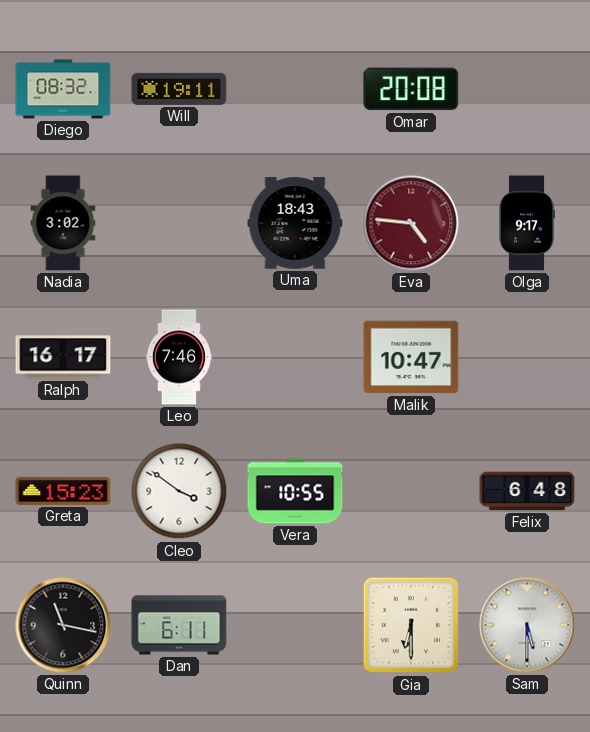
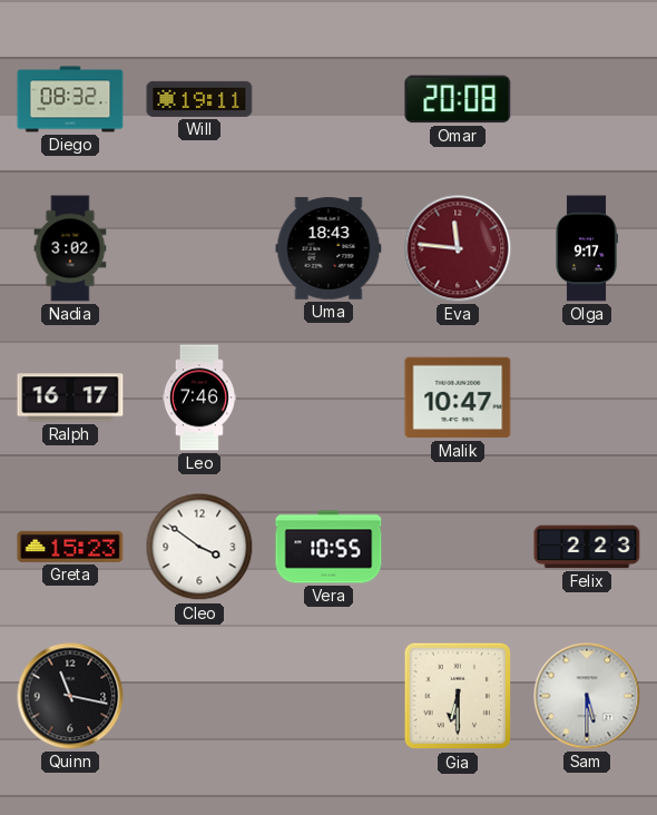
Eva: 4:46 -> 11:46
Felix: 6:48 -> 2:23
Dan: 6:11 -> none
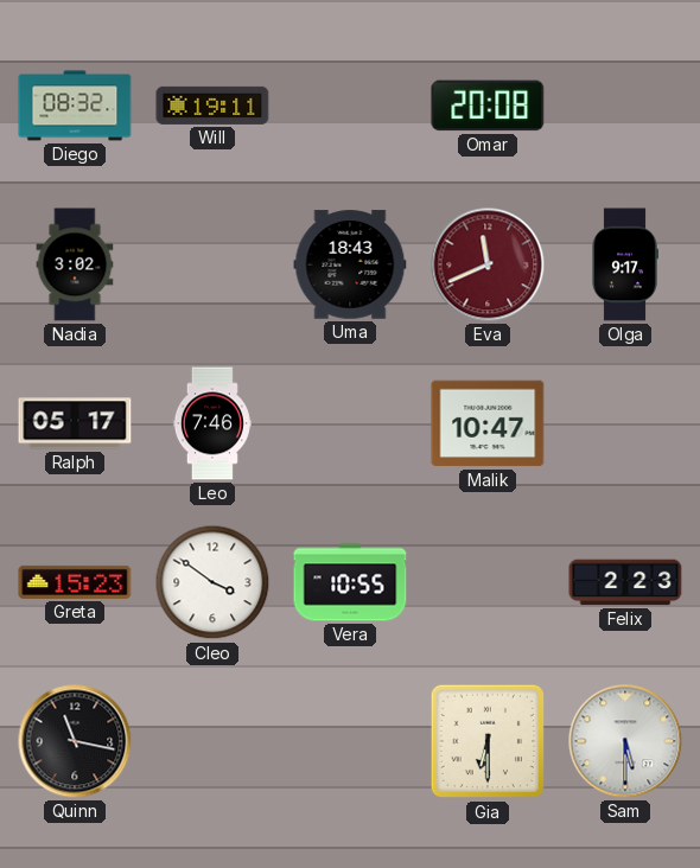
Eva: 11:46 -> 11:41
Ralph: 16:17 -> 05:17
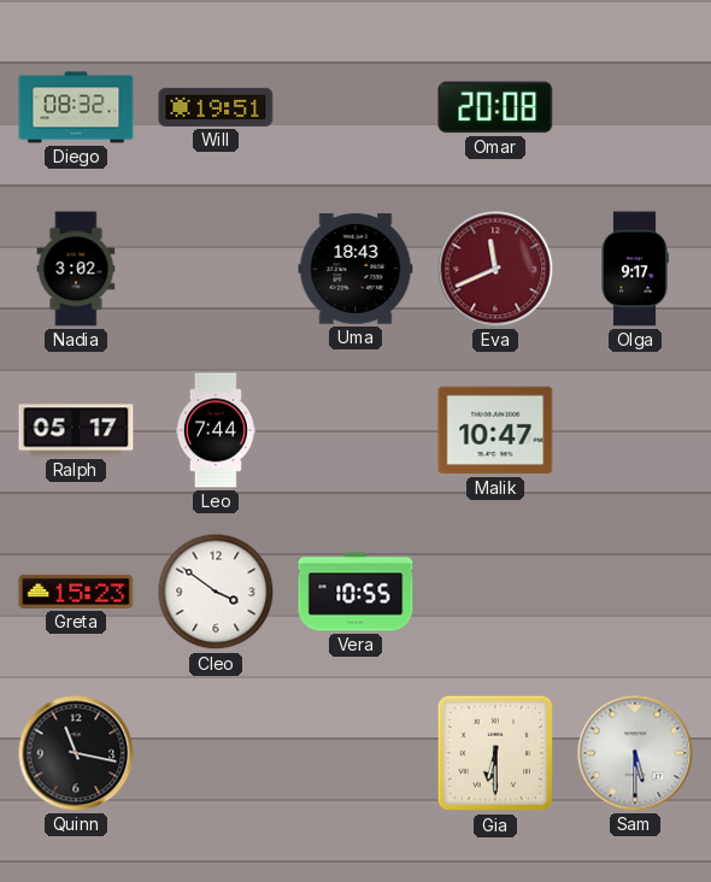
Will: 19:11 -> 19:51
Leo: 7:46 -> 7:44
Felix: 2:23 -> none
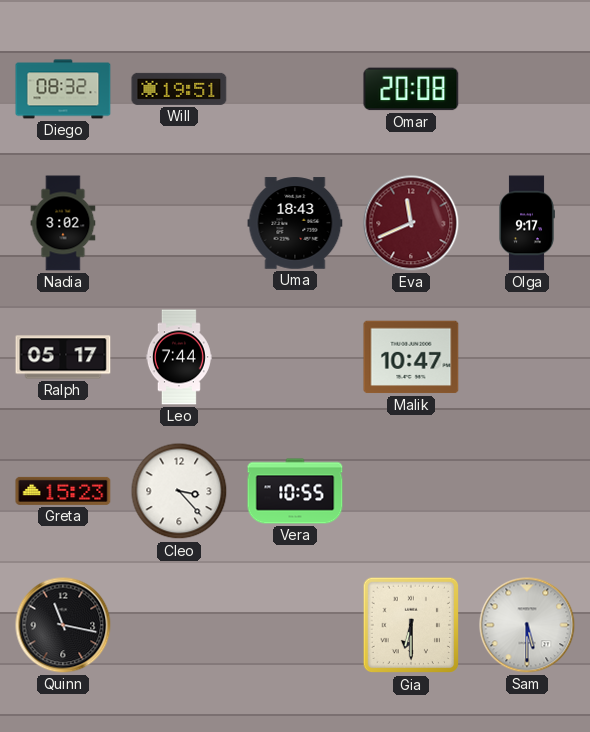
Cleo: 3:51 -> 3:23
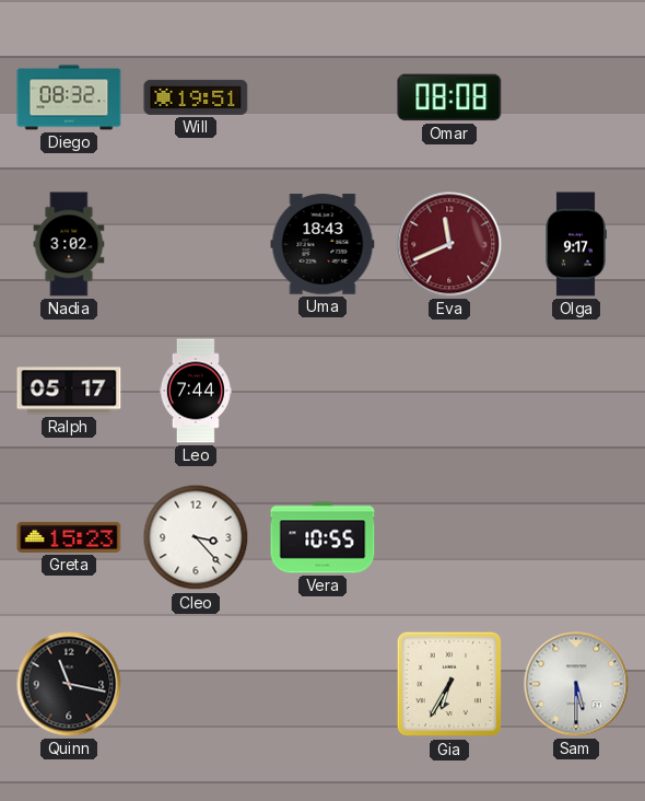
Omar: 20:08 -> 08:08
Malik: 10:47 -> none
Gia: 6:30 -> 6:35
